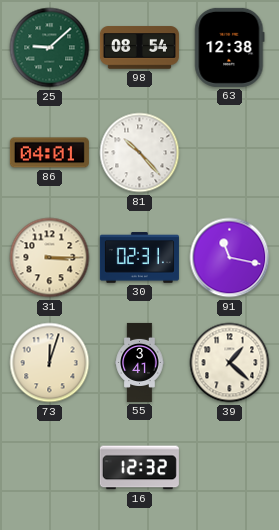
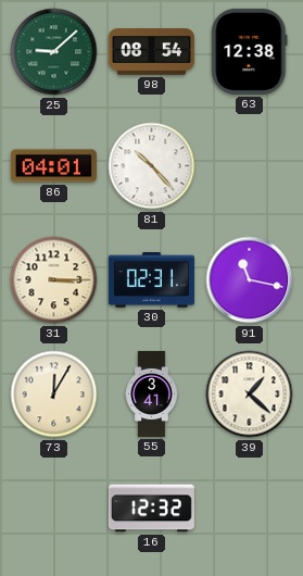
73: 12:03 -> 12:05
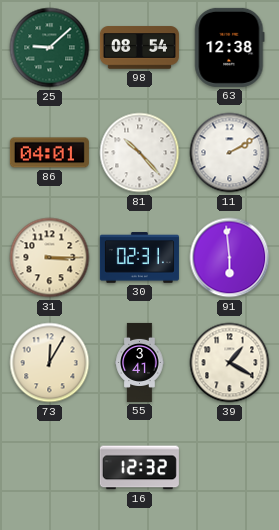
11: none -> 2:10
91: 11:17 -> 5:59
39: 1:22 -> 1:20
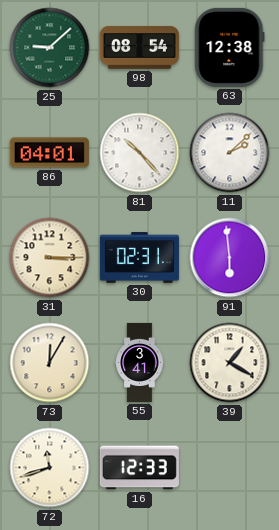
11: 2:10 -> 2:08
72: none -> 11:42
16: 12:32 -> 12:33
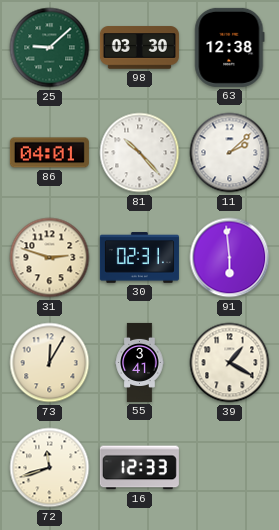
98: 08:54 -> 03:30
31: 3:15 -> 2:48
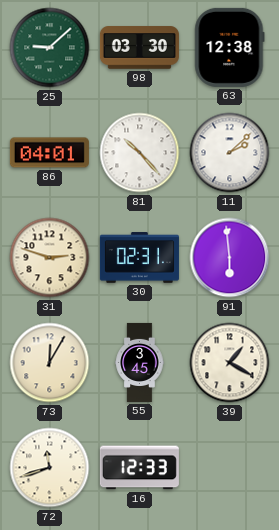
55: 3:41 -> 3:45
